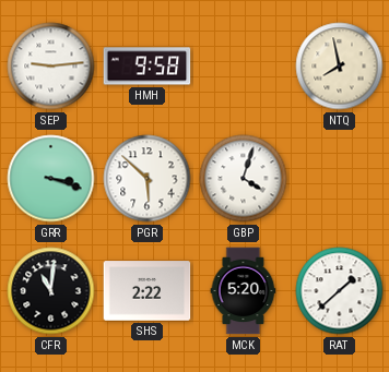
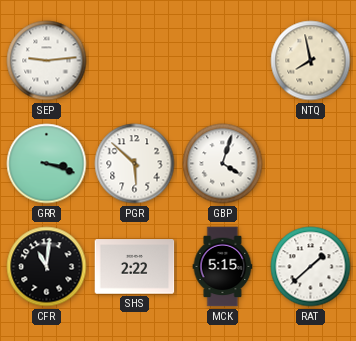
HMH: 9:58 -> none
MCK: 5:20 -> 5:15
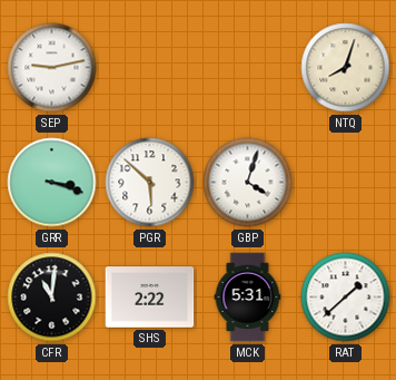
SEP: 9:14 -> 9:13
NTQ: 7:58 -> 8:03
MCK: 5:15 -> 5:31
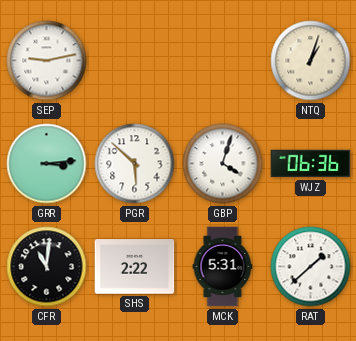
NTQ: 8:03 -> 1:03
GRR: 3:18 -> 3:14
WJZ: none -> 06:36
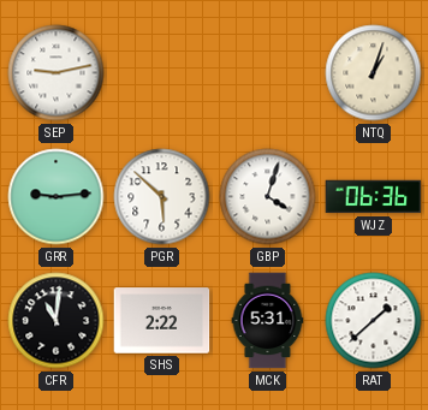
GRR: 3:14 -> 9:14
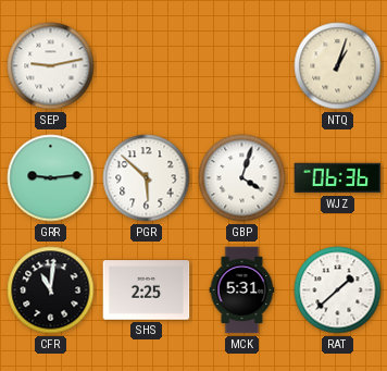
SHS: 2:22 -> 2:25
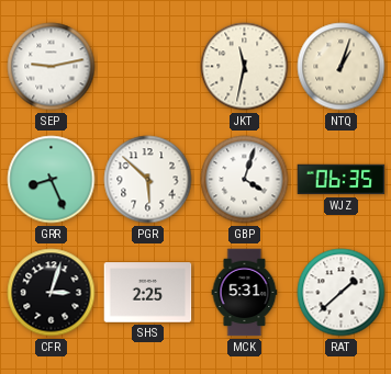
JKT: none -> 11:32
GRR: 9:14 -> 8:26
WJZ: 06:36 -> 06:35
CFR: 11:01 -> 3:03
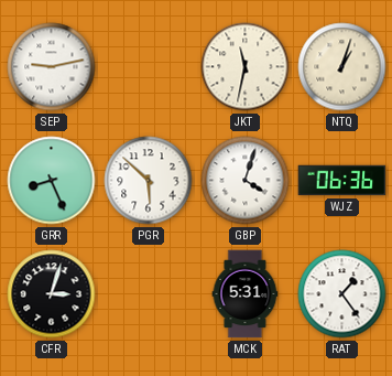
WJZ: 06:35 -> 06:36
SHS: 2:25 -> none
RAT: 1:38 -> 1:24
